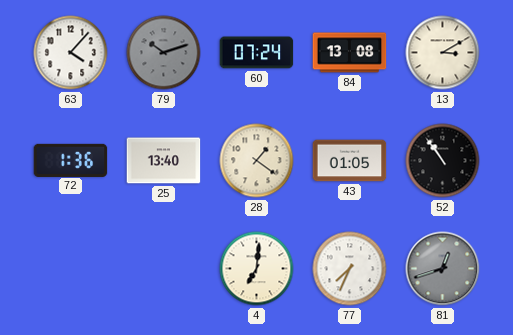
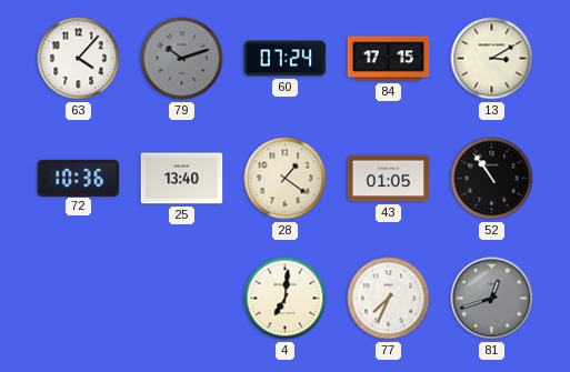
84: 13:08 -> 17:15
72: 1:36 -> 10:36
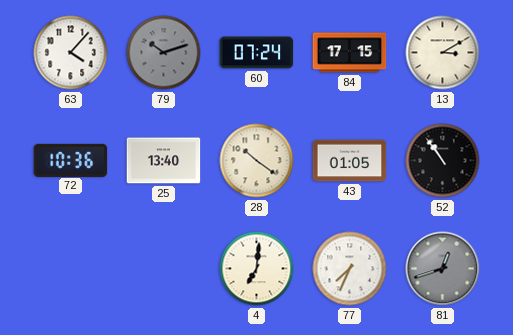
28: 1:21 -> 10:21
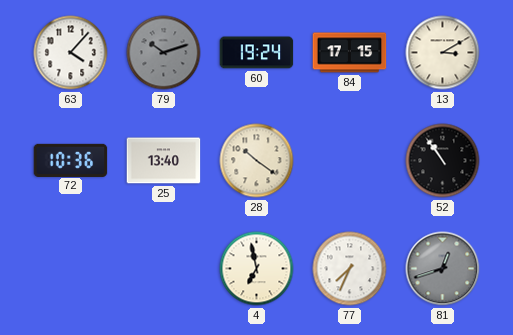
60: 07:24 -> 19:24
43: 01:05 -> none
4: 7:01 -> 6:58
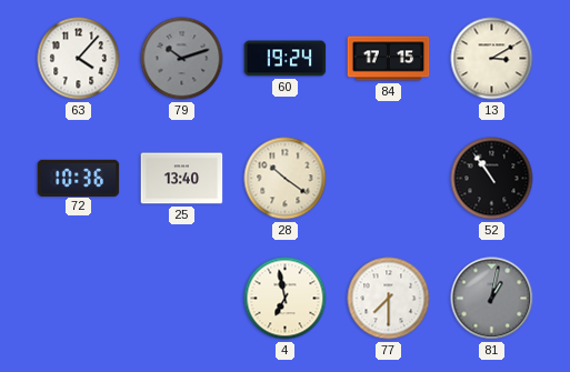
77: 7:34 -> 7:30
81: 12:42 -> 1:02
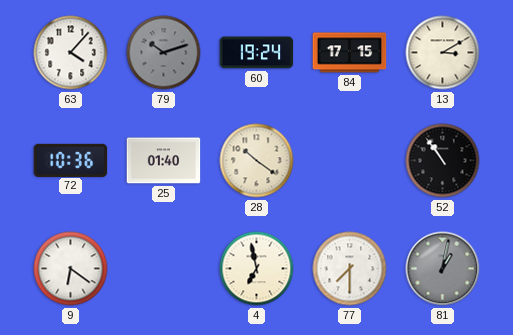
25: 13:40 -> 01:40
9: none -> 6:21
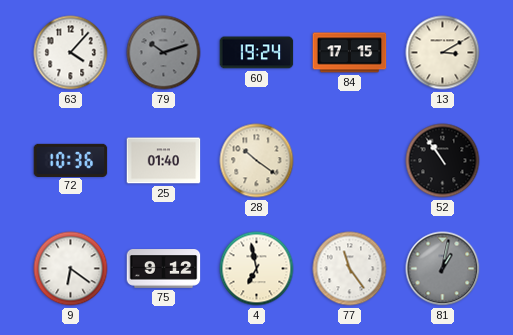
75: none -> 9:12
77: 7:30 -> 11:24
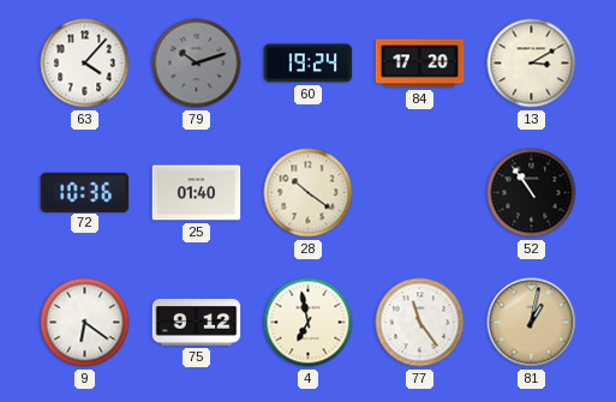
84: 17:15 -> 17:20
81 dial: grey -> champagne
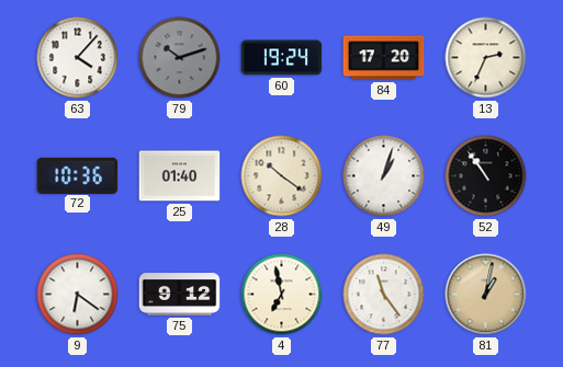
13: 3:10 -> 2:34
49: none -> 1:03
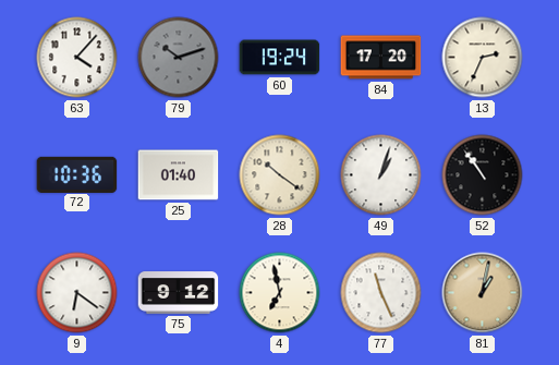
77: 11:24 -> 11:26
